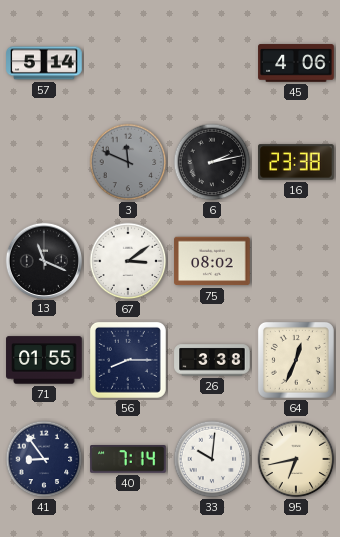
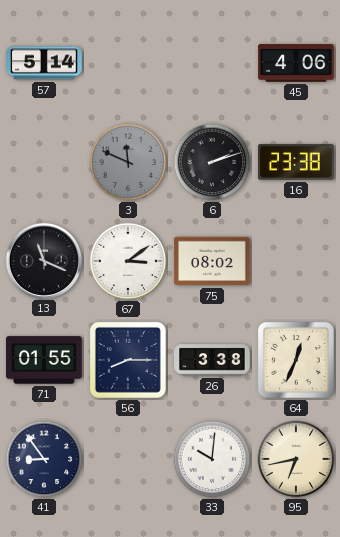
6: 2:13 -> 2:12
40: 7:14 -> none
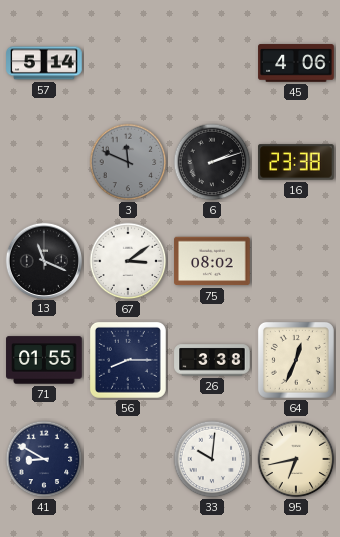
41: 8:54 -> 8:50
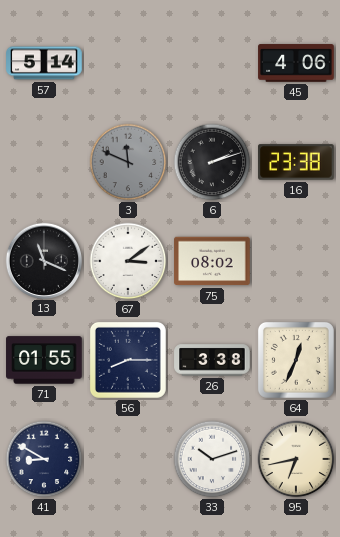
33: 10:01 -> 10:12
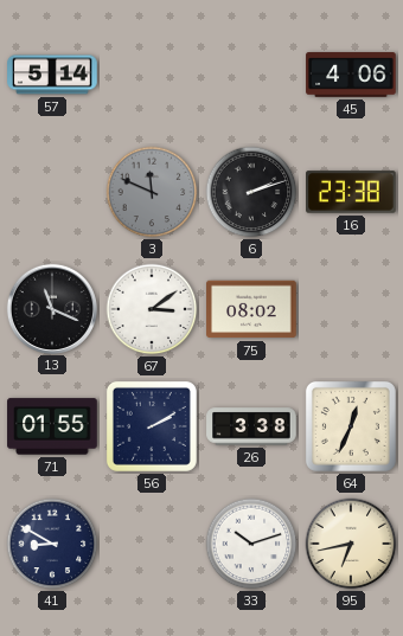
56: 8:15 -> 2:10
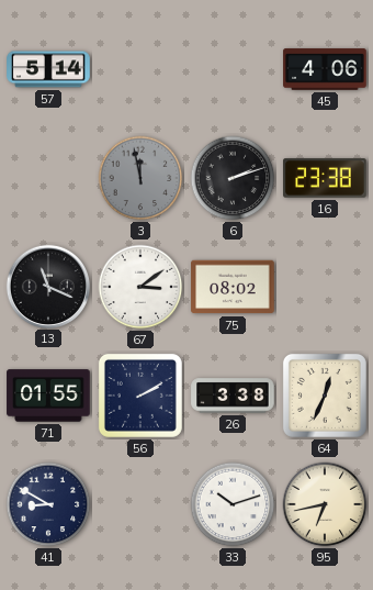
3: 11:49 -> 11:58
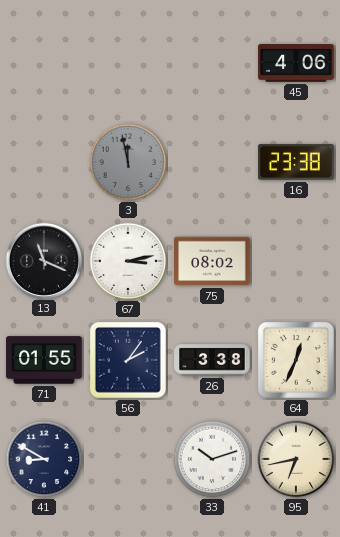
57: 5:14 -> none
6: 2:12 -> none
67: 3:09 -> 3:13
56: 2:10 -> 2:06
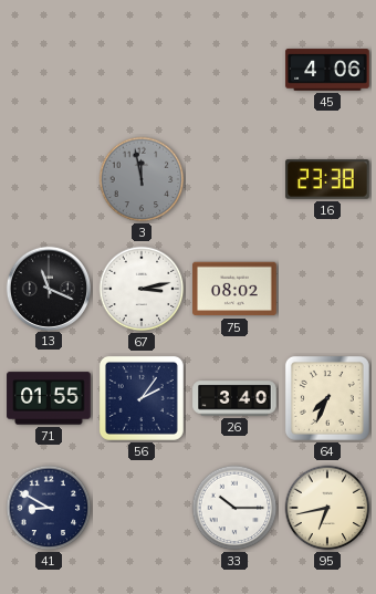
26: 3:38 -> 3:40
64: 12:34 -> 7:34
33: 10:12 -> 10:15
